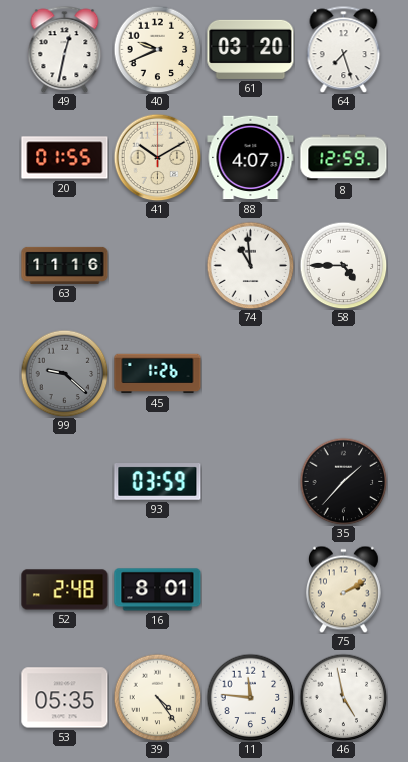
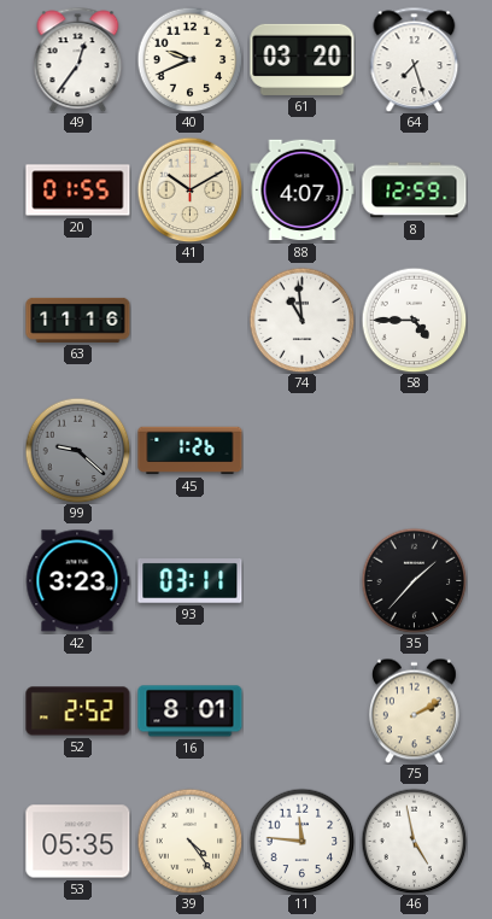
49: 12:32 -> 12:36
42: none -> 3:23
93: 03:59 -> 03:11
52: 2:48 -> 2:52
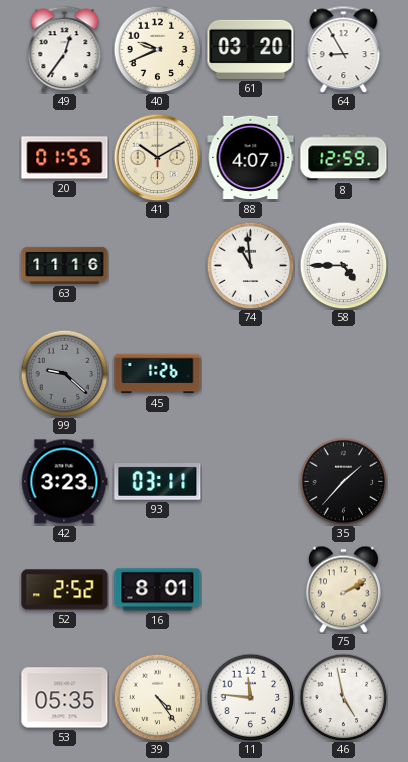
64: 7:27 -> 8:55
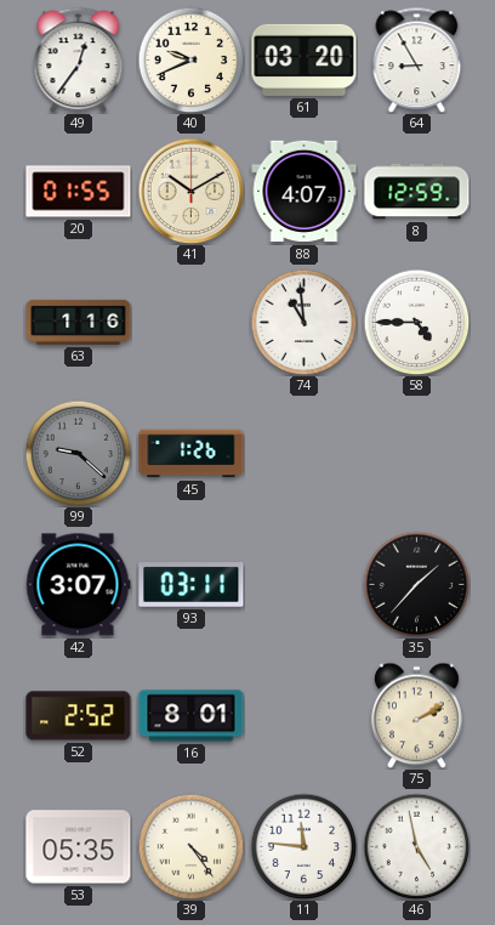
63: 11:16 -> 1:16
42: 3:23 -> 3:07
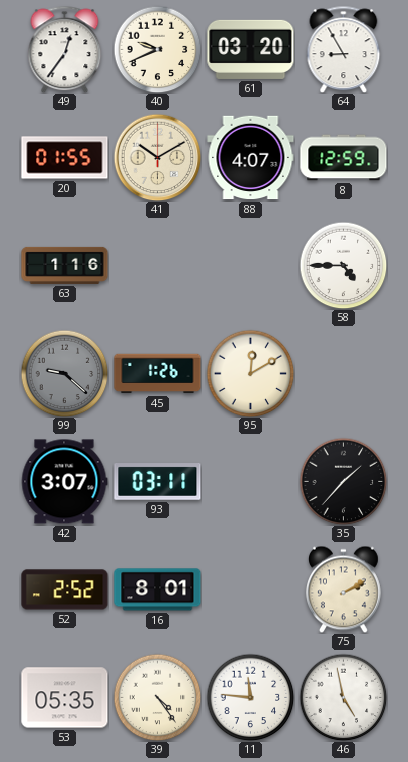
74: 10:59 -> none
95: none -> 12:10
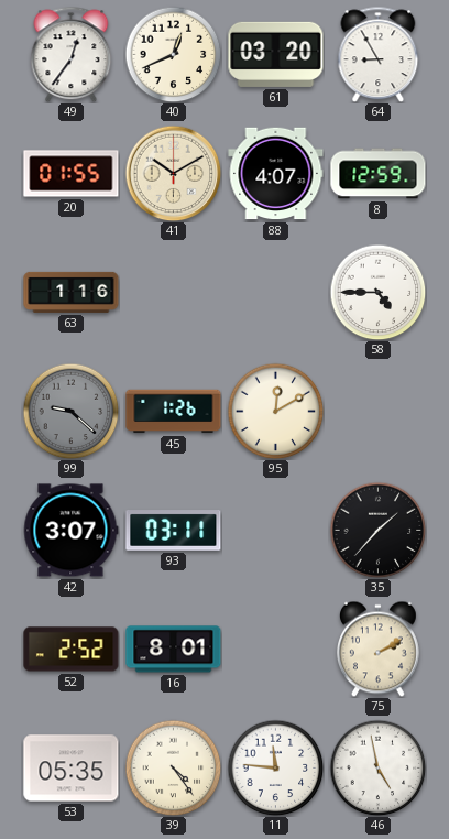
40: 9:41 -> 12:41
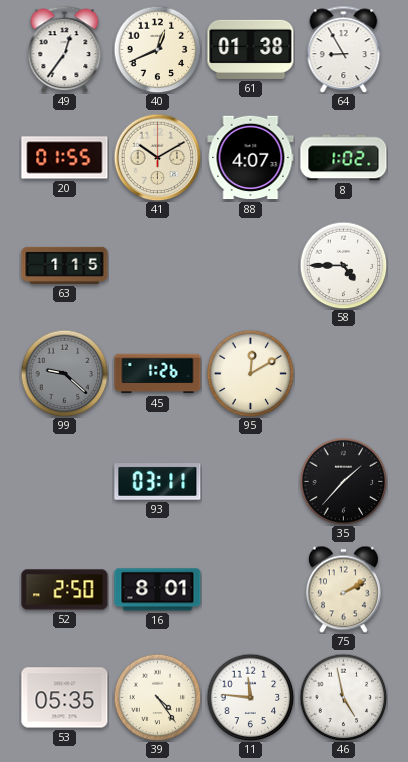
61: 03:20 -> 01:38
8: 12:59 -> 1:02
63: 1:16 -> 1:15
42: 3:07 -> none
52: 2:52 -> 2:50
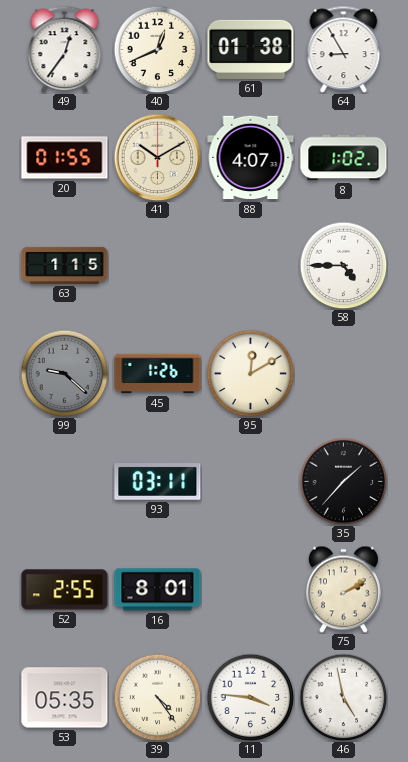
52: 2:50 -> 2:55
11: 11:46 -> 3:46
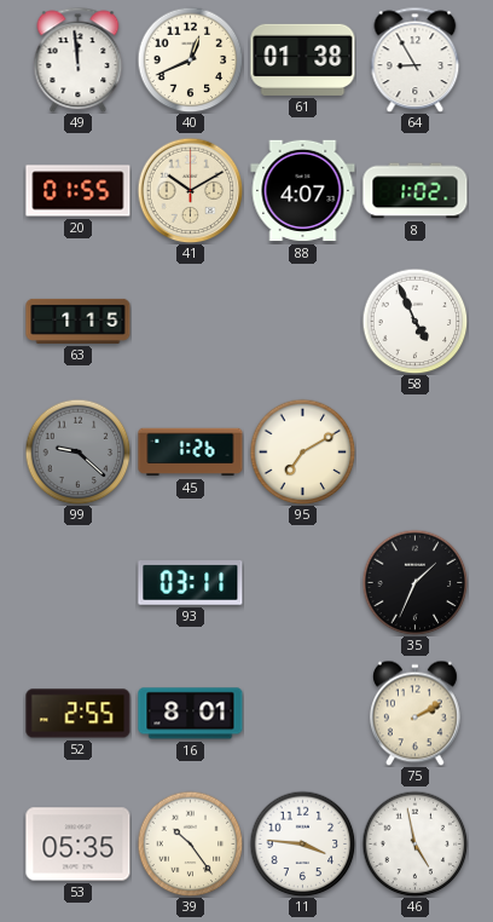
49: 12:36 -> 11:59
58: 4:45 -> 4:56
95: 12:10 -> 7:10
35: 1:37 -> 1:34
39: 4:24 -> 10:24
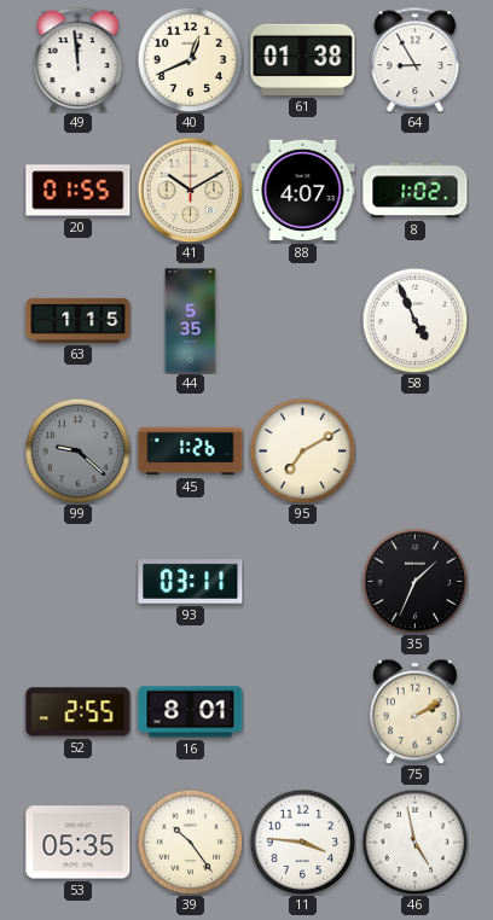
44: none -> 5:35
